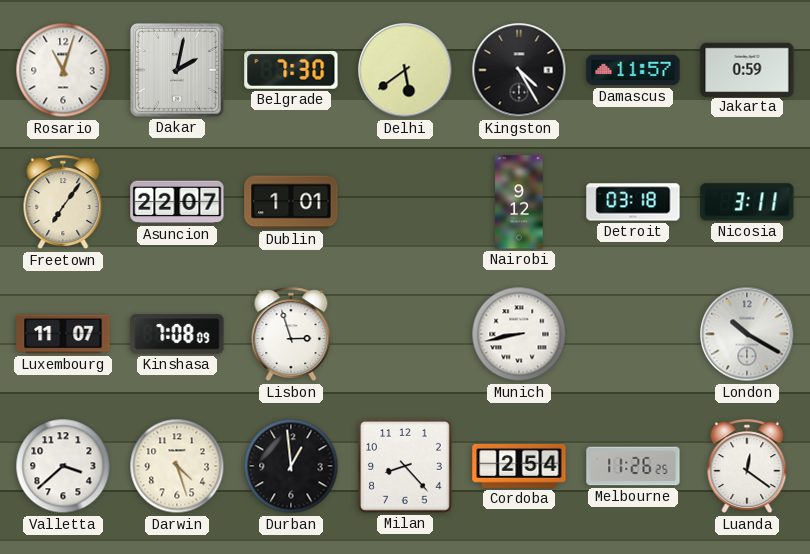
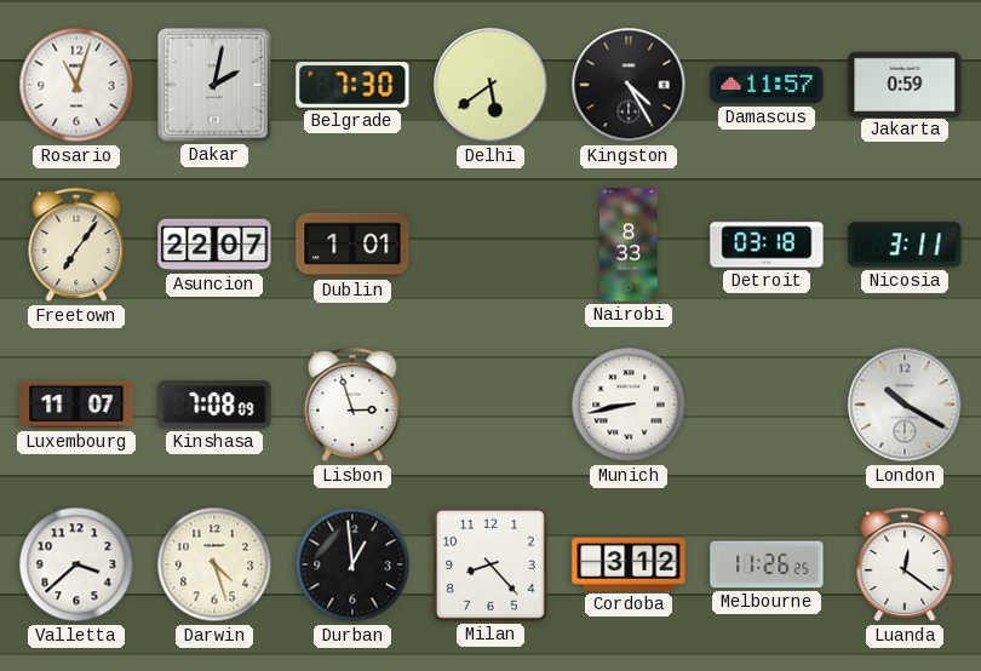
Nairobi: 9:12 -> 8:33
Cordoba: 2:54 -> 3:12
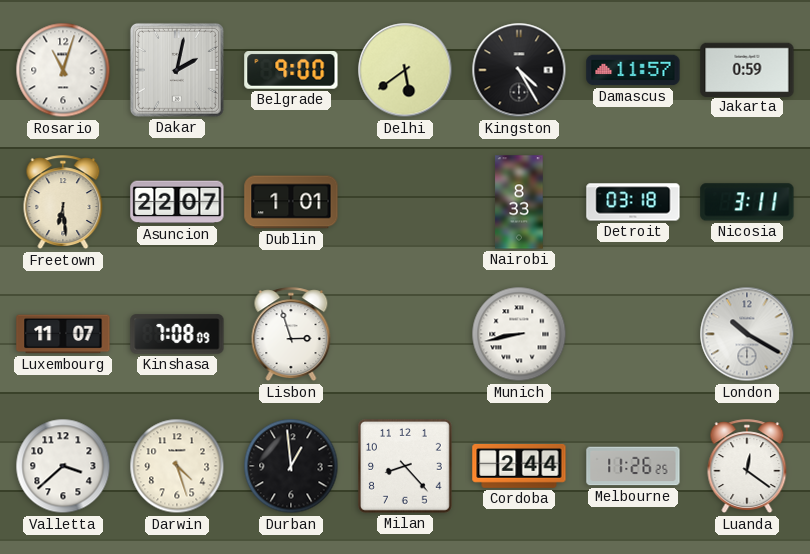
Belgrade: 7:30 -> 9:00
Freetown: 7:06 -> 6:29
Cordoba: 3:12 -> 2:44
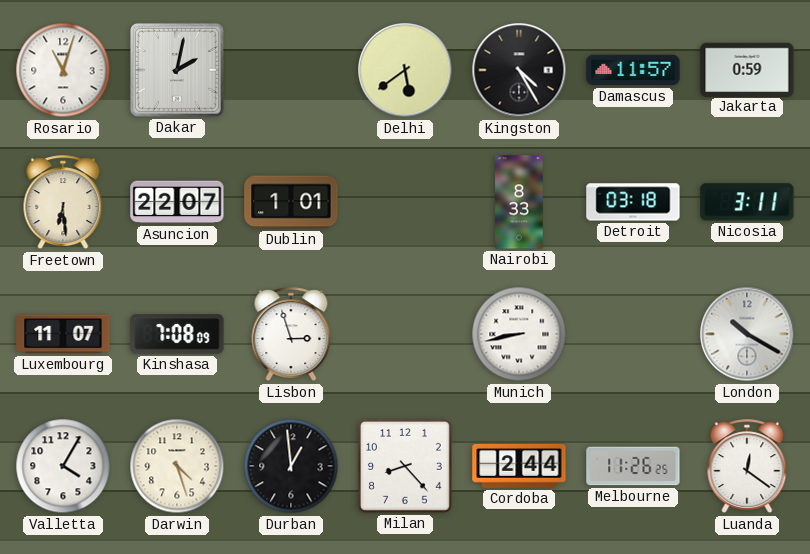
Belgrade: 9:00 -> none
Valletta: 3:38 -> 4:05
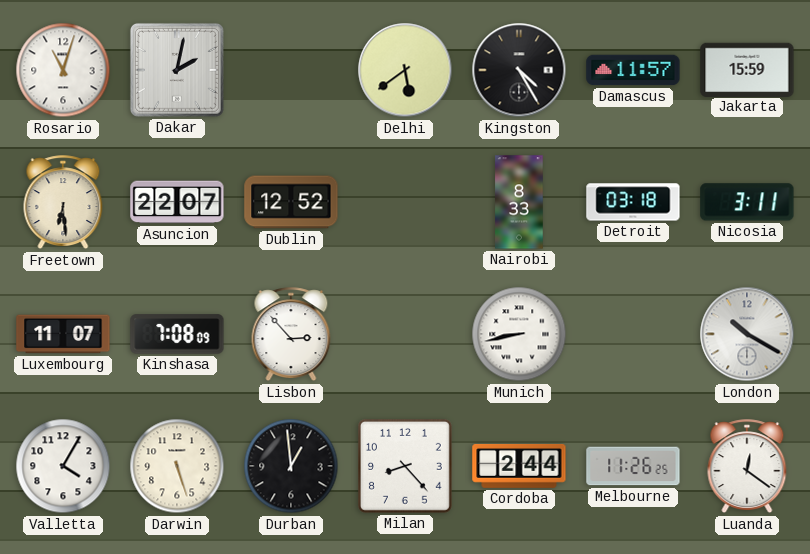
Jakarta: 0:59 -> 15:59
Dublin: 1:01 -> 12:52
Lisbon: 2:57 -> 2:53
Darwin: 4:27 -> 5:27
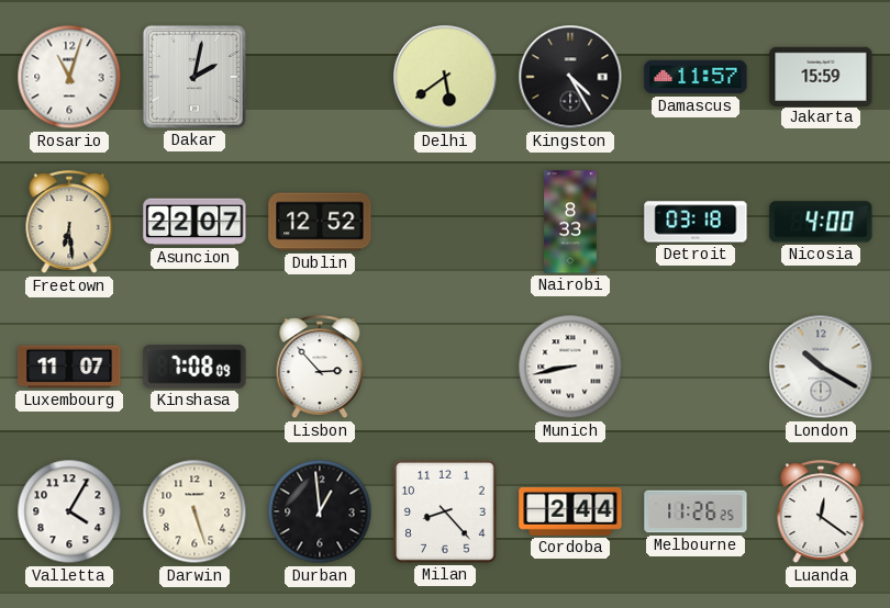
Nicosia: 3:11 -> 4:00
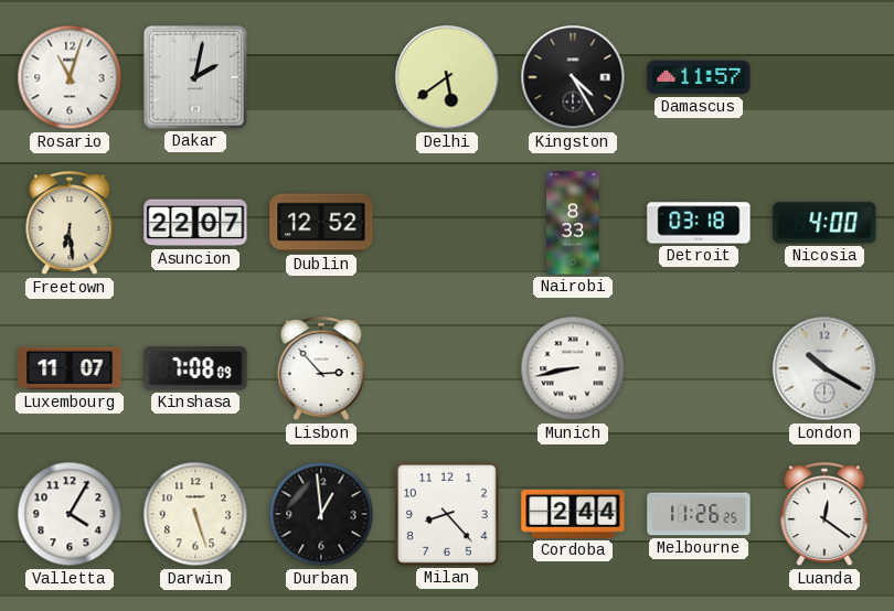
Jakarta: 15:59 -> none
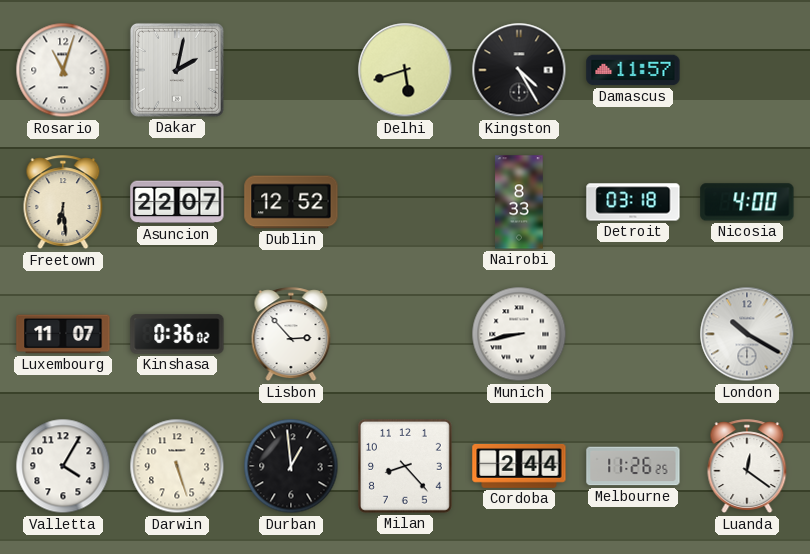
Delhi: 5:39 -> 5:42
Kinshasa: 7:08 -> 0:36
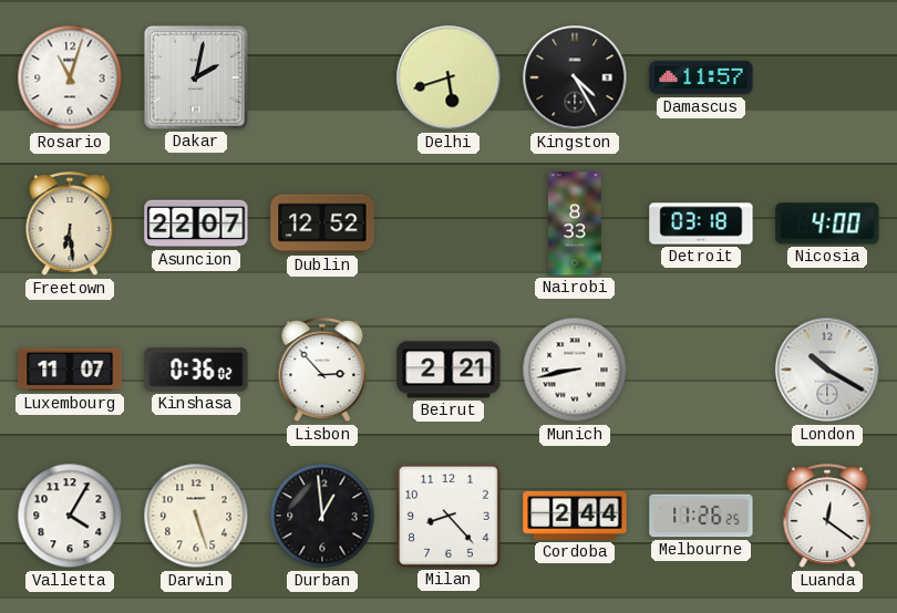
Beirut: none -> 2:21
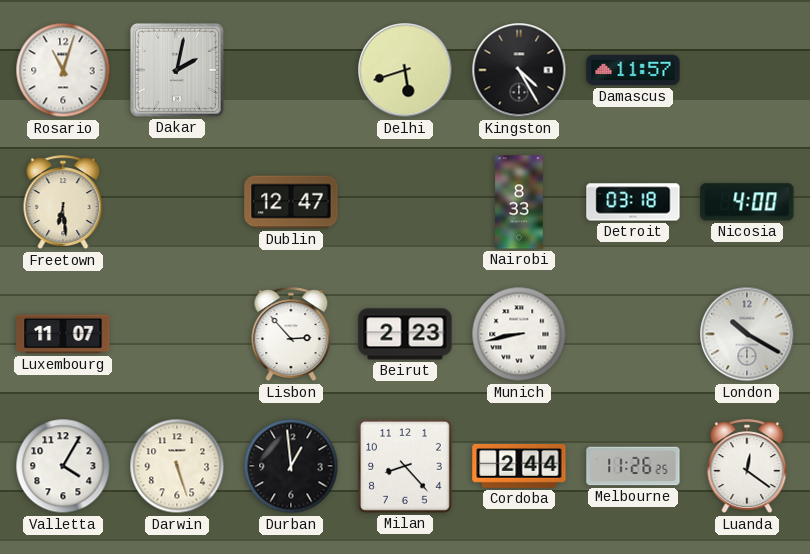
Asuncion: 22:07 -> none
Dublin: 12:52 -> 12:47
Kinshasa: 0:36 -> none
Beirut: 2:21 -> 2:23
